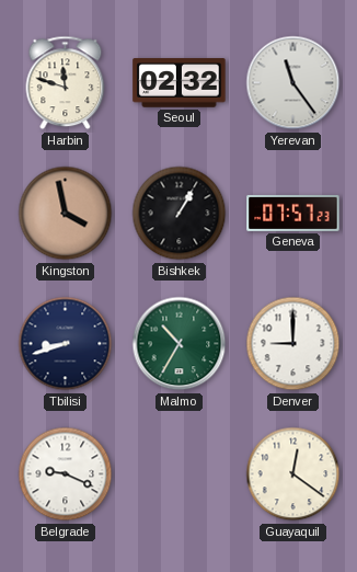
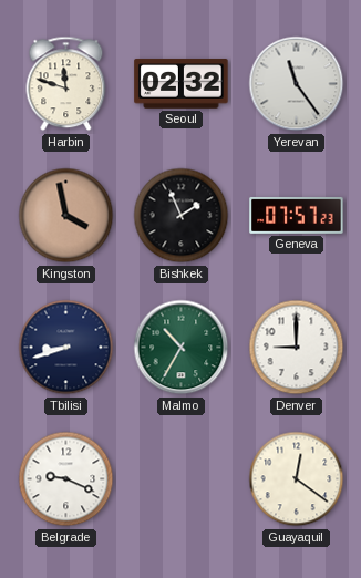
Bishkek: 1:05 -> 1:56
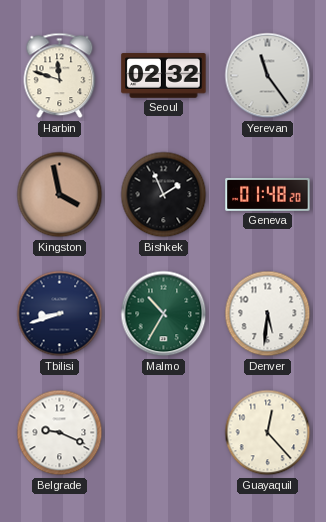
Geneva: 07:57 -> 01:48
Denver: 9:00 -> 5:31
Guayaquil: 12:21 -> 12:23
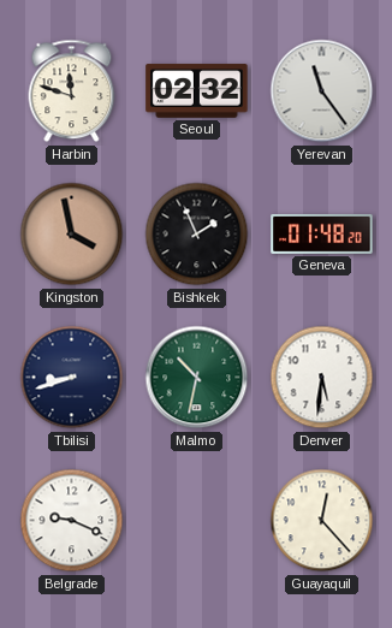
Malmo: 10:35 -> 10:32
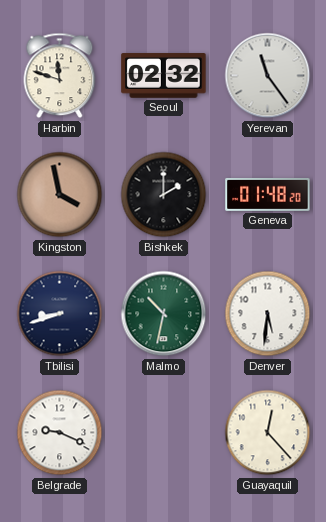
Bishkek: 1:56 -> 2:00
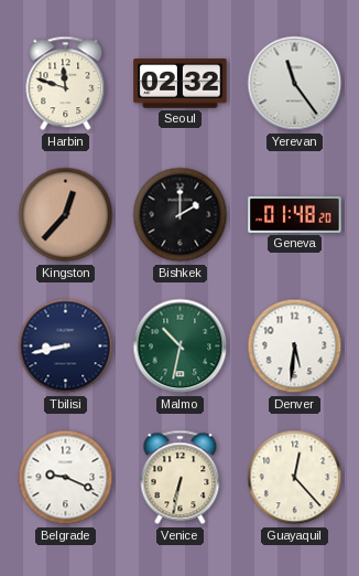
Kingston: 3:58 -> 12:37
Tbilisi: 8:42 -> 8:43
Venice: none -> 6:32
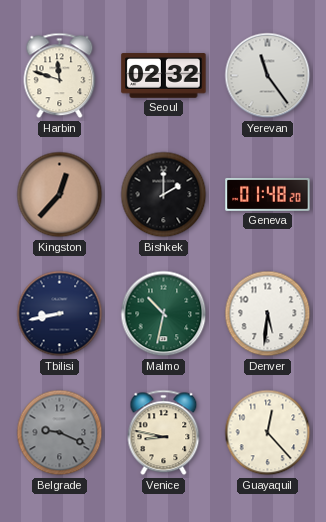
Belgrade dial: white -> grey
Venice: 6:32 -> 8:47
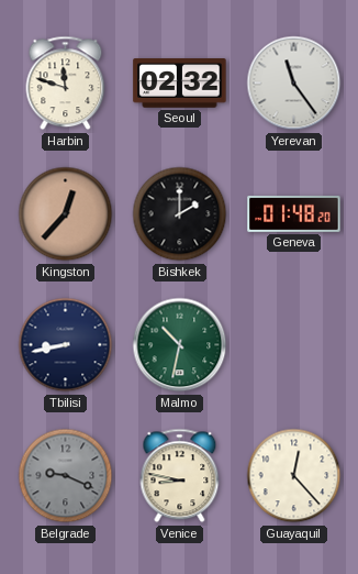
Denver: 5:31 -> none
